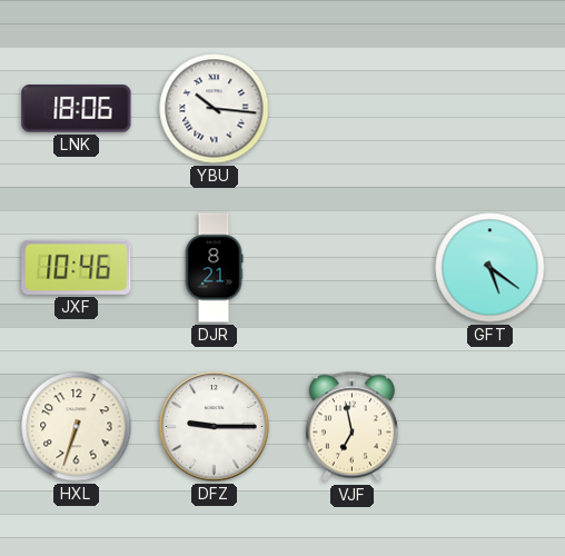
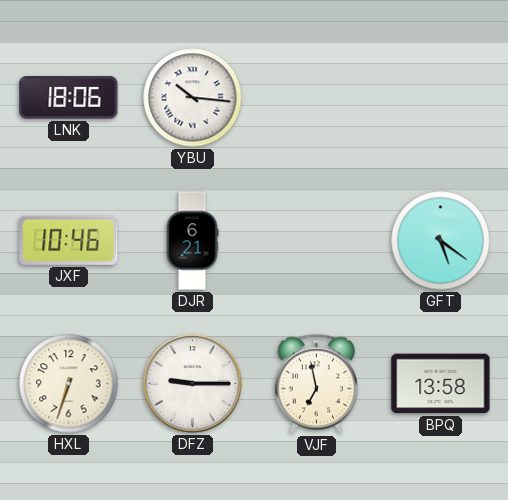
DJR: 8:21 -> 6:21
BPQ: none -> 13:58
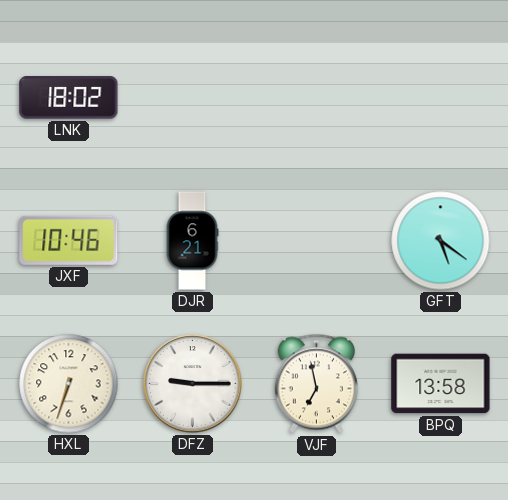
LNK: 18:06 -> 18:02
YBU: 10:16 -> none
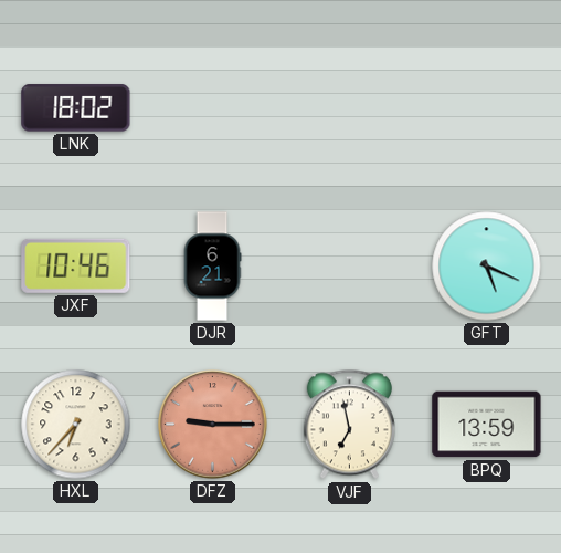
GFT: 5:21 -> 5:19
HXL: 6:33 -> 6:37
DFZ dial: white -> salmon
BPQ: 13:58 -> 13:59
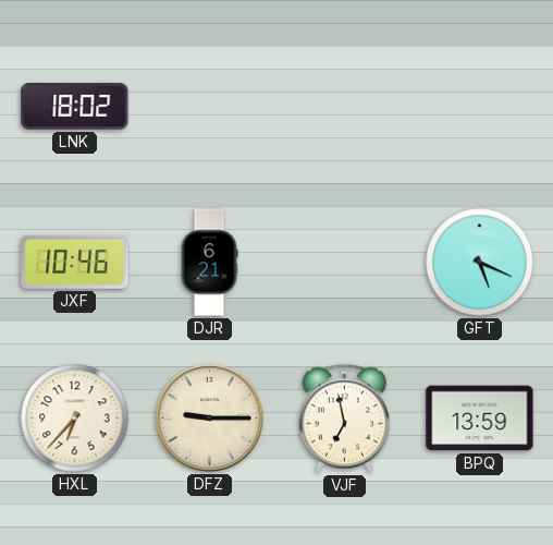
DFZ dial: salmon -> cream
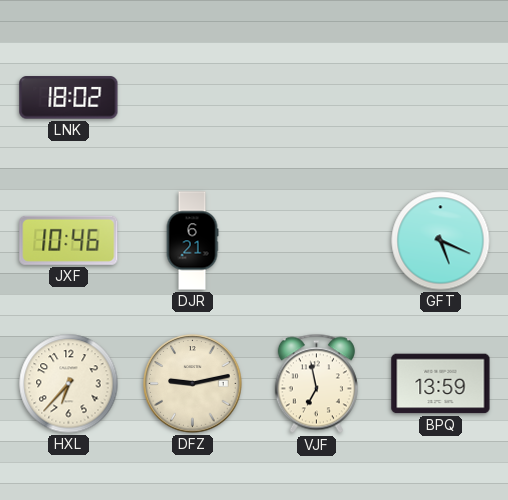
DFZ: 9:15 -> 9:13
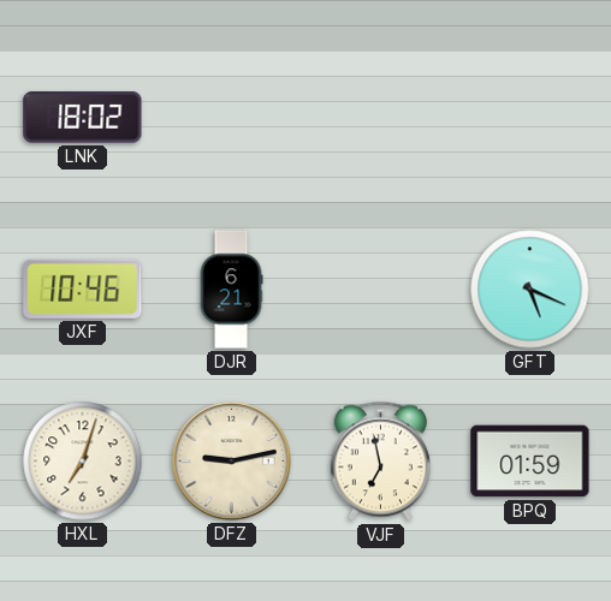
HXL: 6:37 -> 7:03
BPQ: 13:59 -> 01:59
